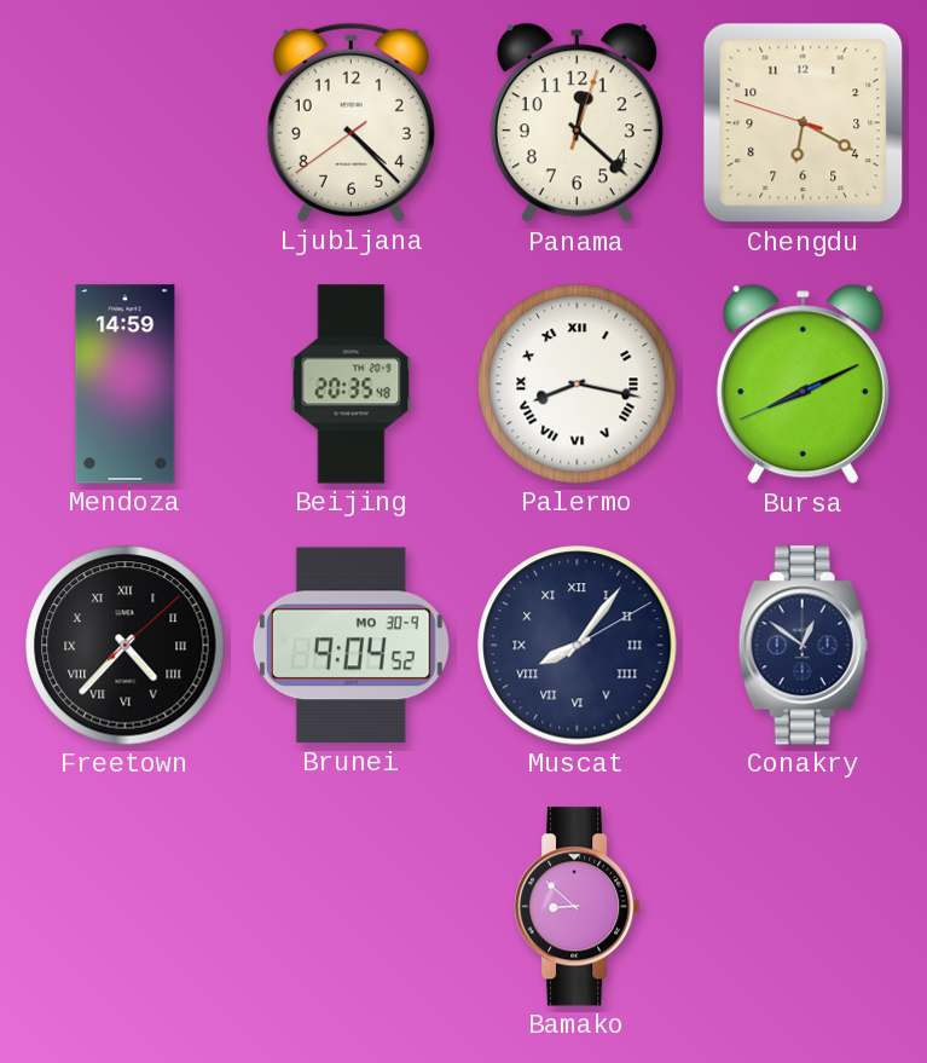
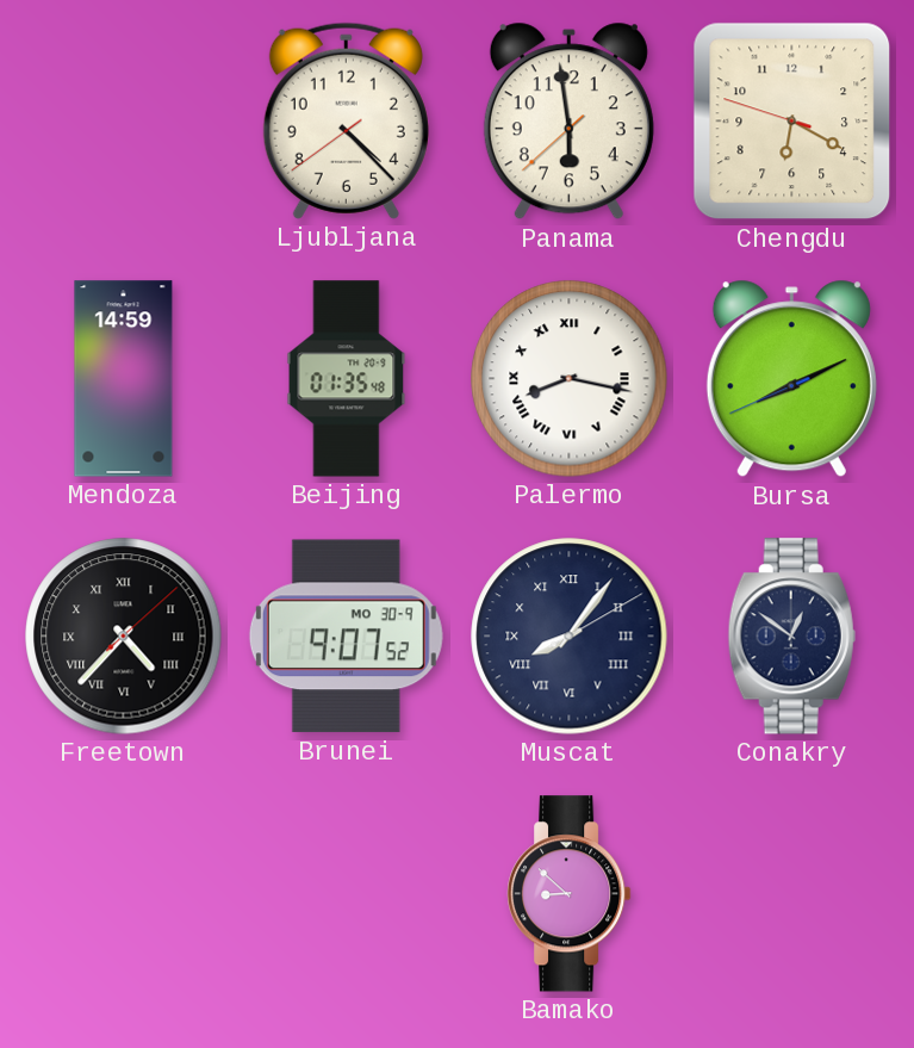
Panama: 12:22 -> 5:58
Beijing: 20:35 -> 01:35
Brunei: 9:04 -> 9:07
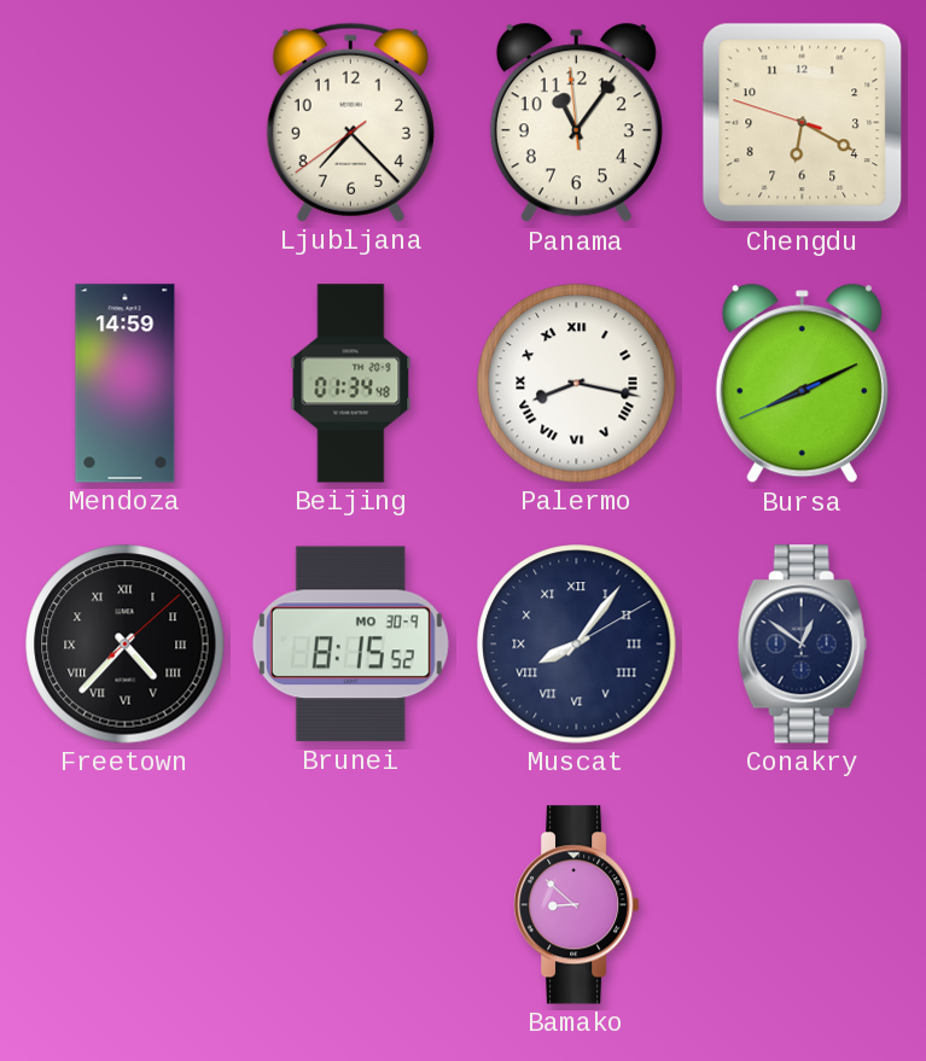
Ljubljana: 4:22 -> 7:22
Panama: 5:58 -> 11:05
Beijing: 01:35 -> 01:34
Brunei: 9:07 -> 8:15
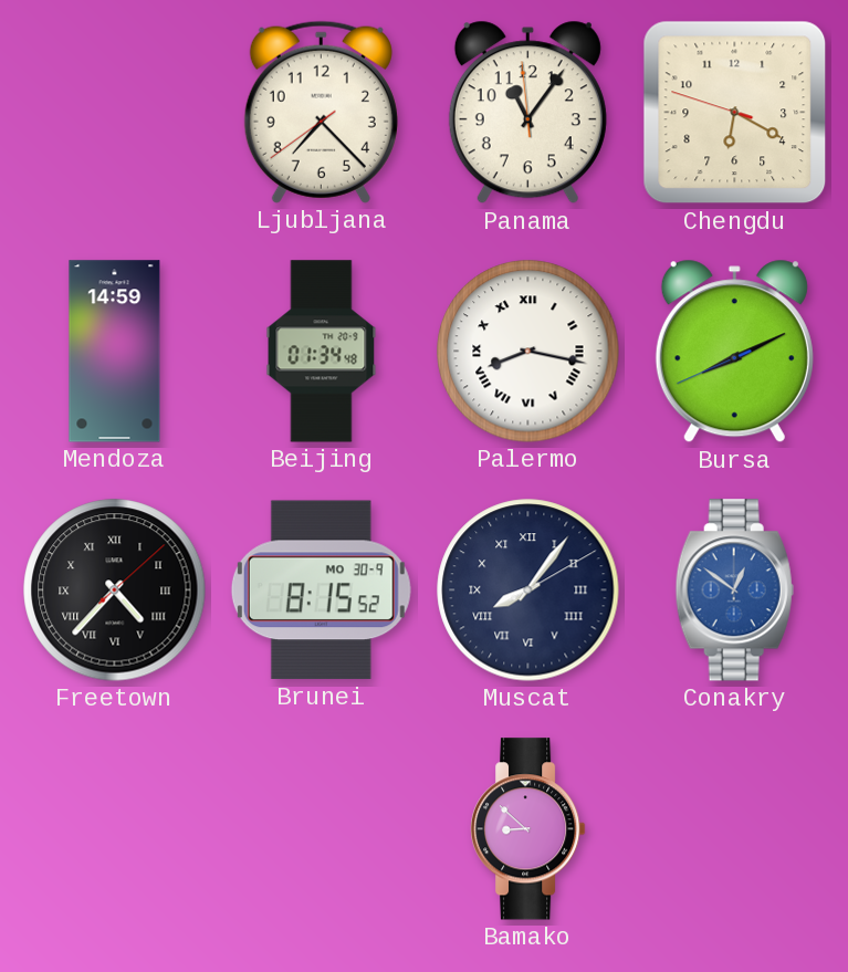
Conakry dial: navy -> blue
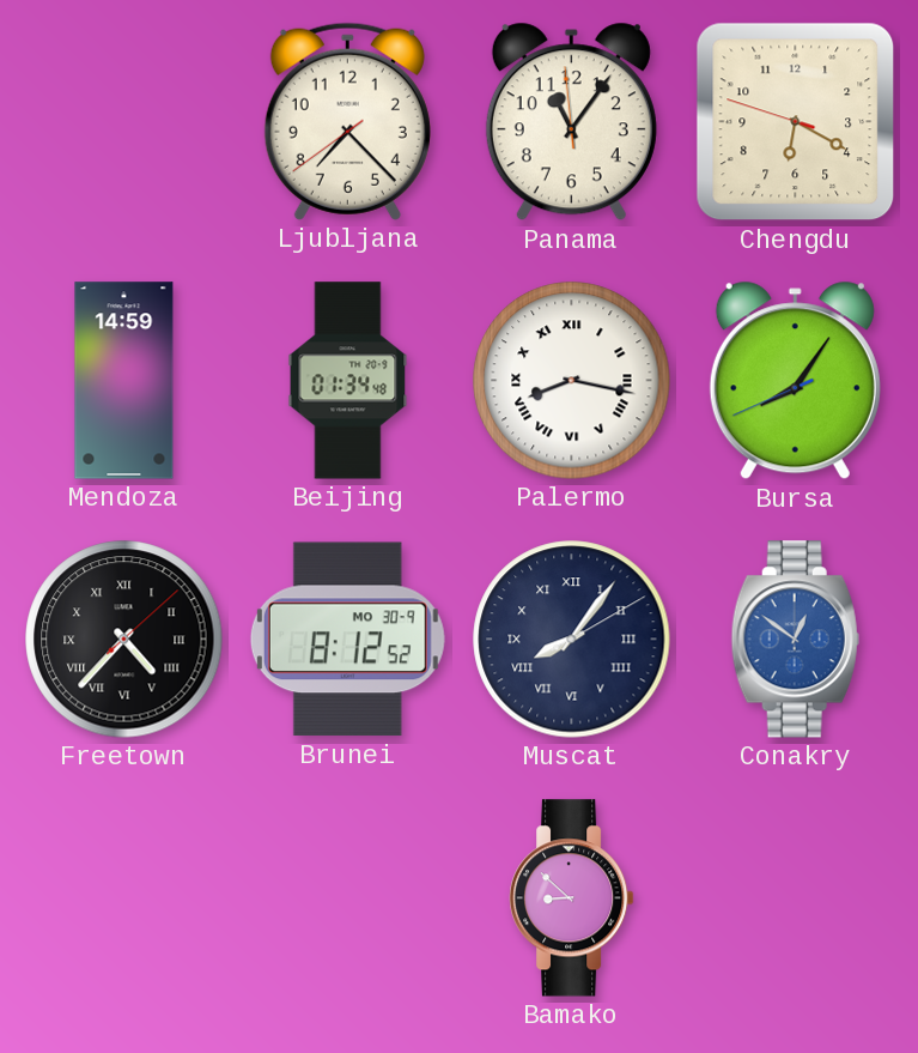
Bursa: 8:10 -> 8:05
Brunei: 8:15 -> 8:12
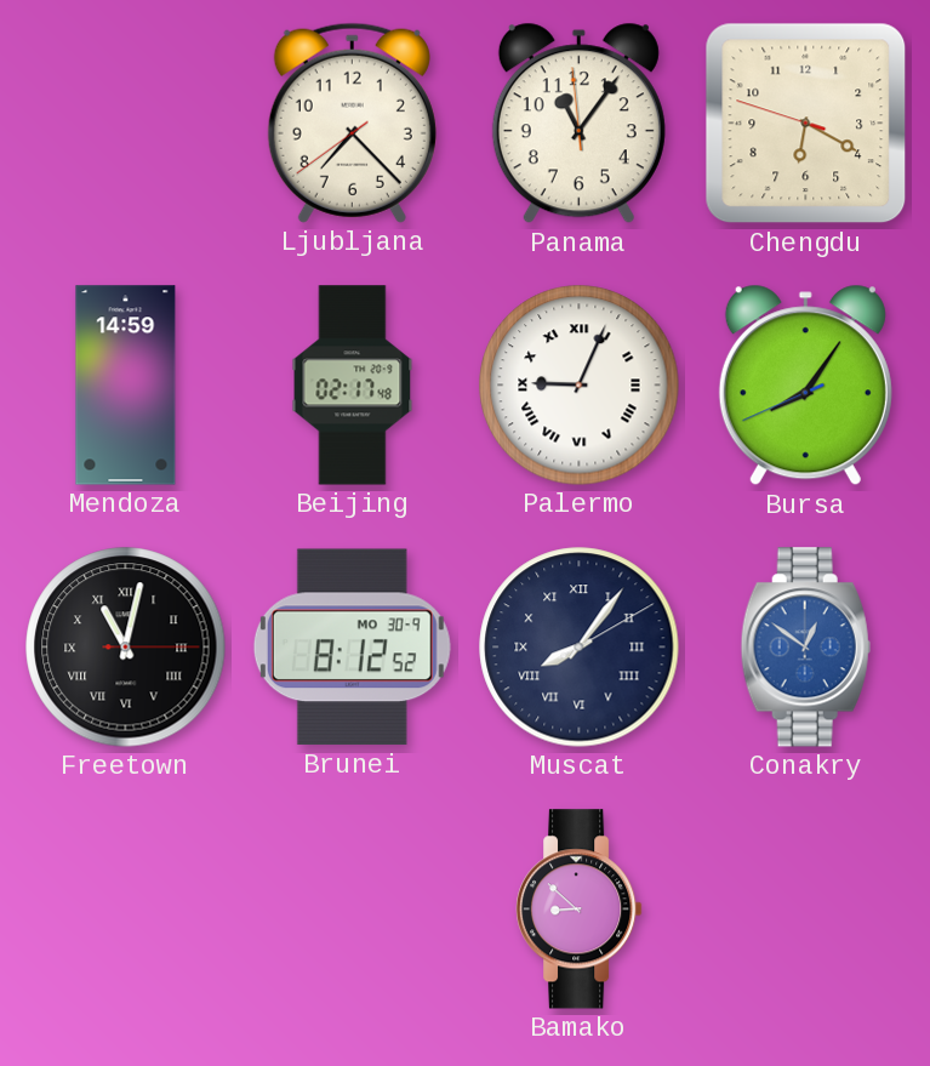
Beijing: 01:34 -> 02:17
Palermo: 8:17 -> 9:04
Freetown: 4:37 -> 11:02
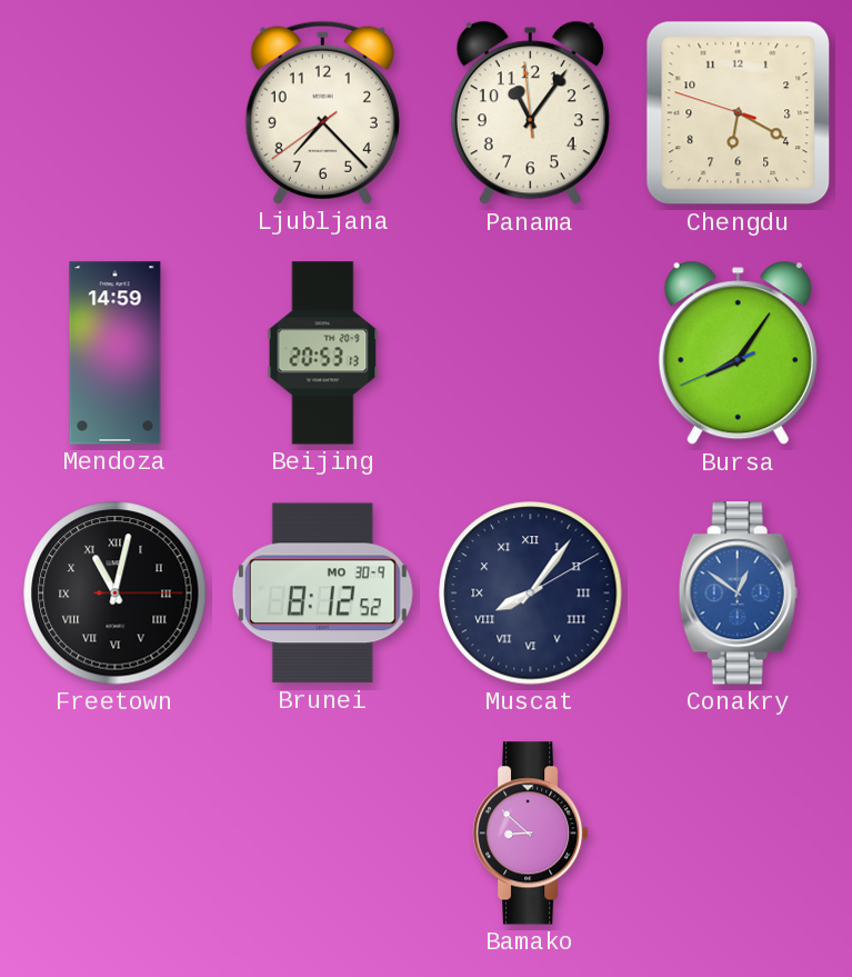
Beijing: 02:17 -> 20:53
Palermo: 9:04 -> none
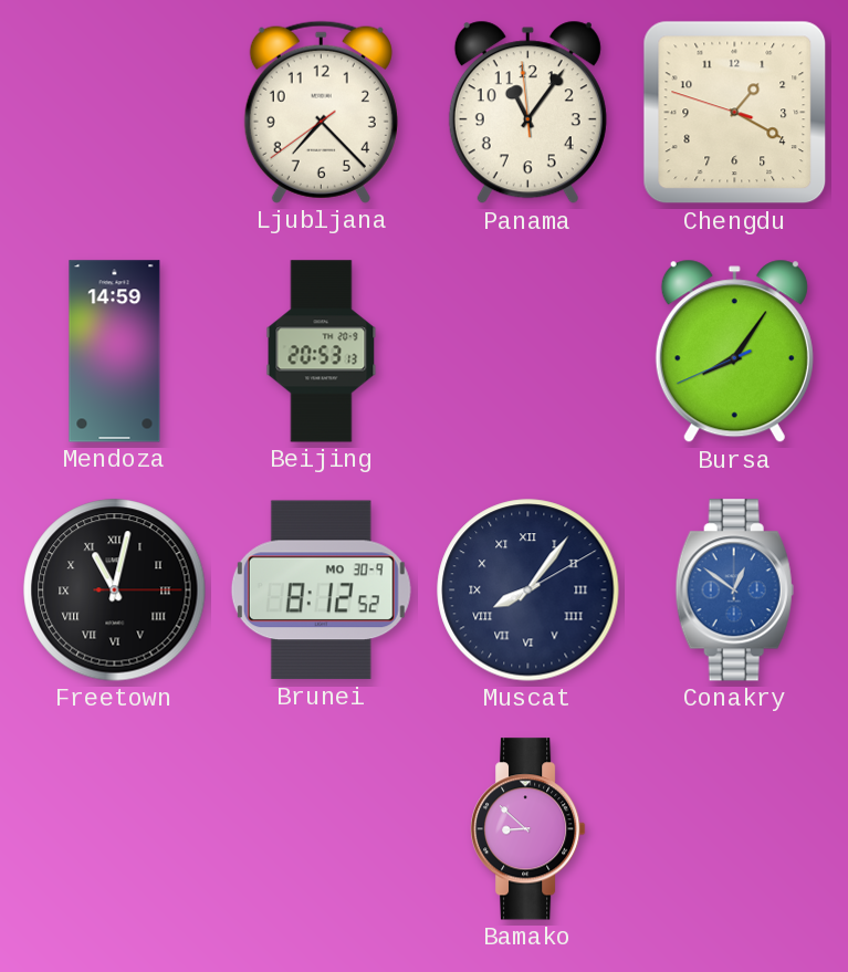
Chengdu: 6:19 -> 1:19
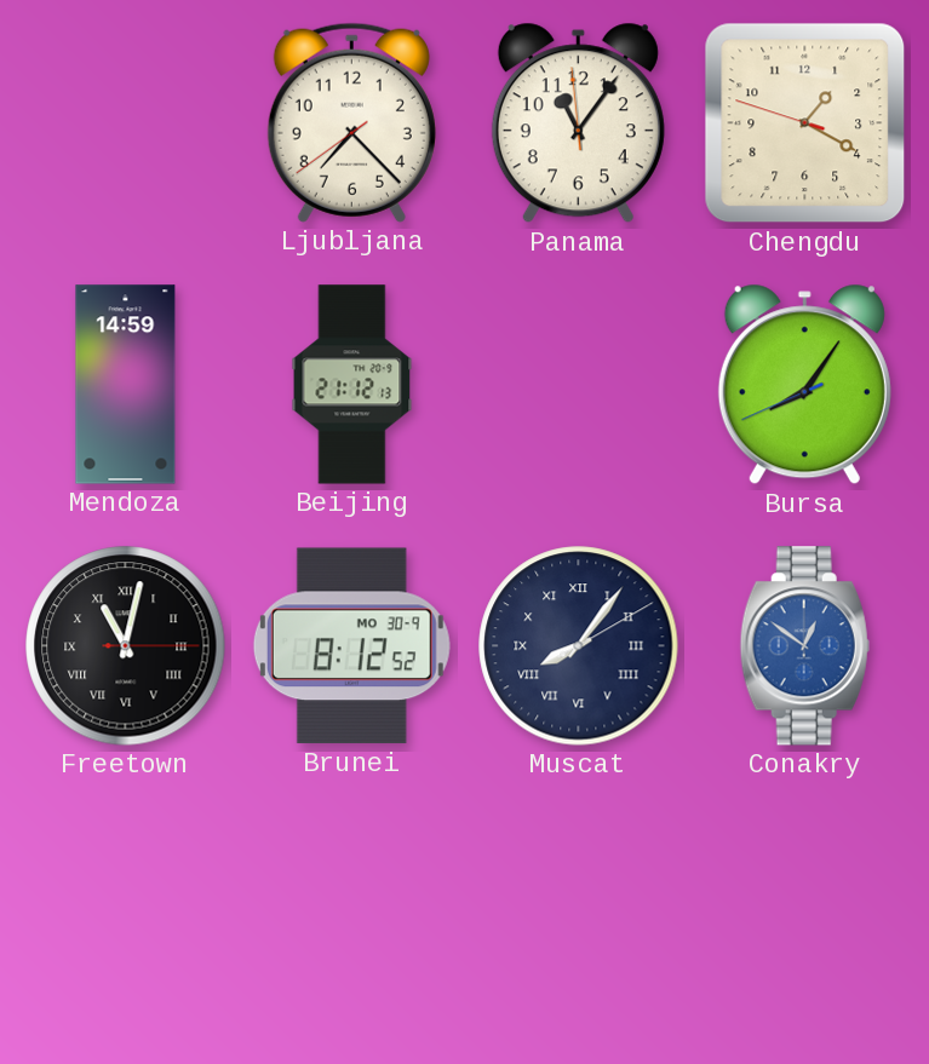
Beijing: 20:53 -> 21:12
Bamako: 8:52 -> none
